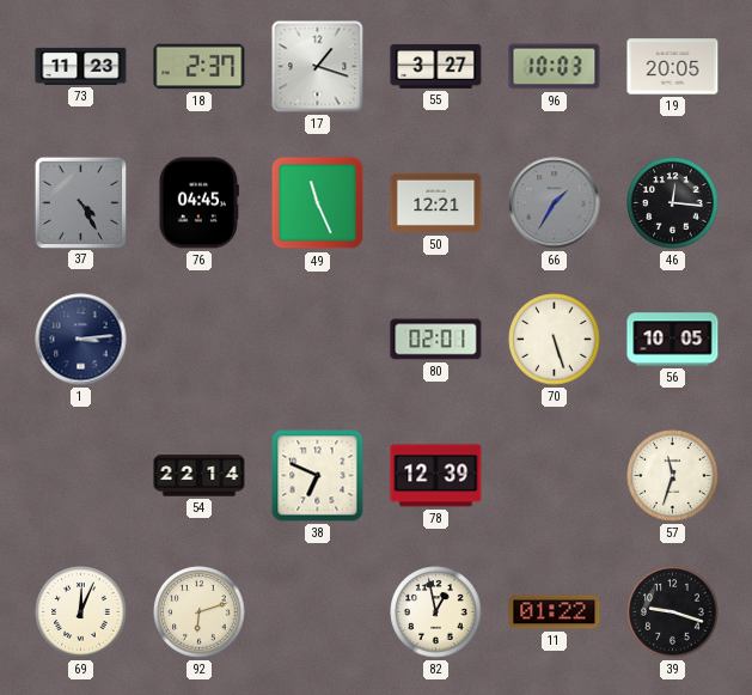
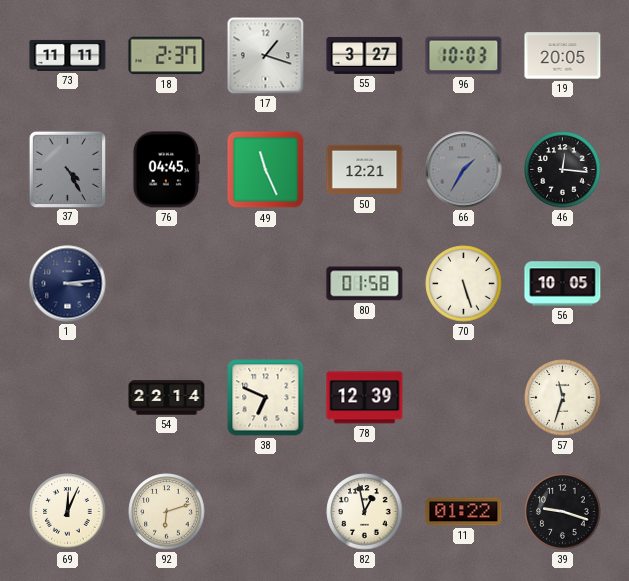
73: 11:23 -> 11:11
80: 02:01 -> 01:58
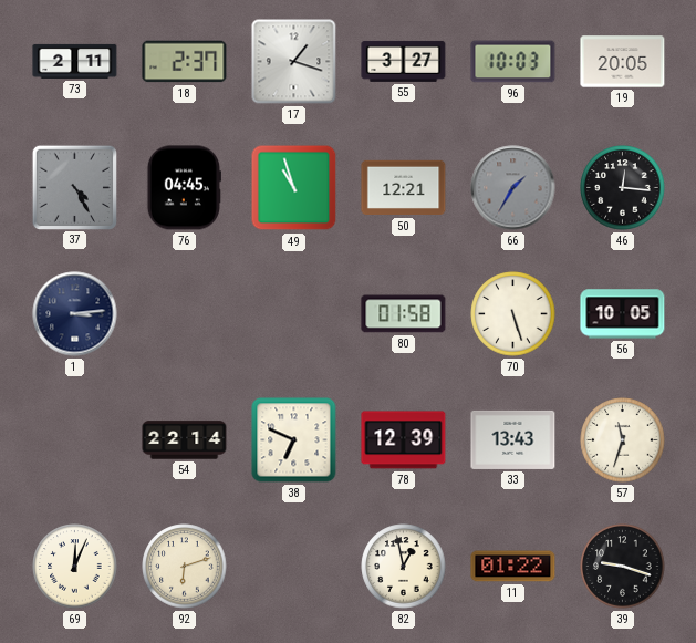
73: 11:11 -> 2:11
49: 11:26 -> 10:57
33: none -> 13:43
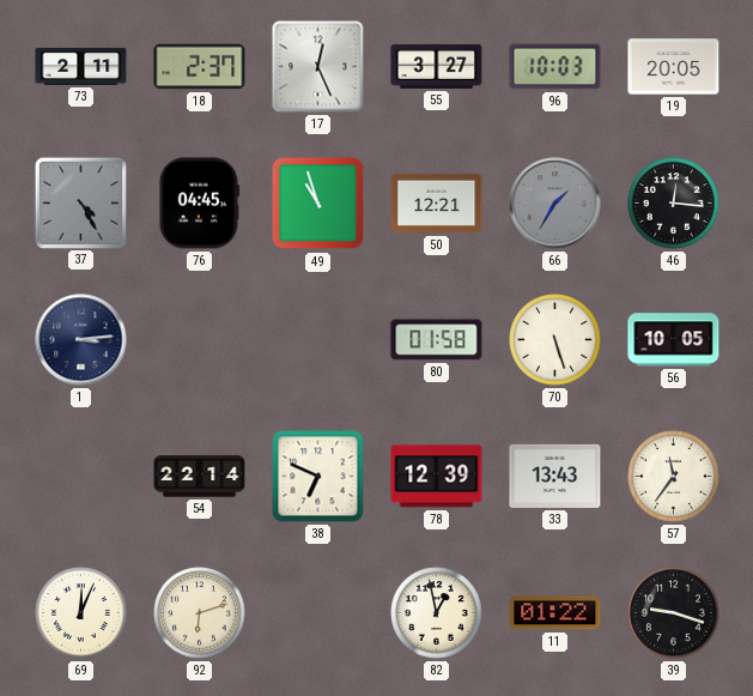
17: 1:18 -> 12:26
57: 11:33 -> 11:36
